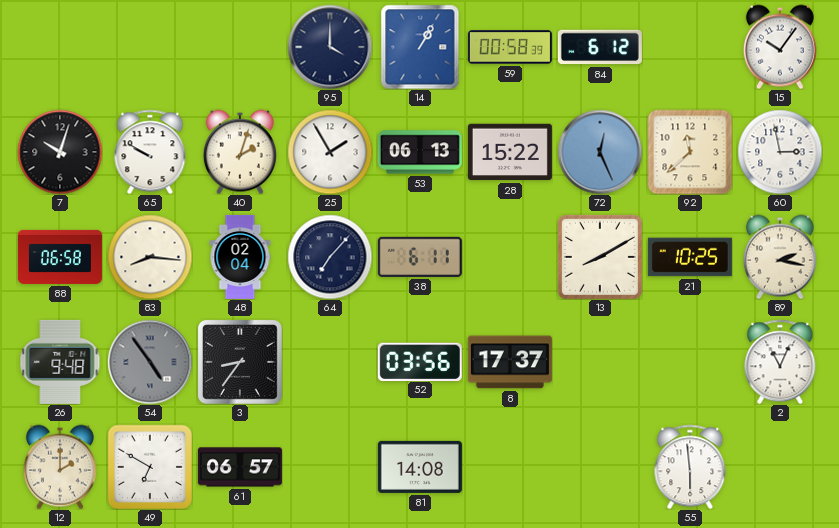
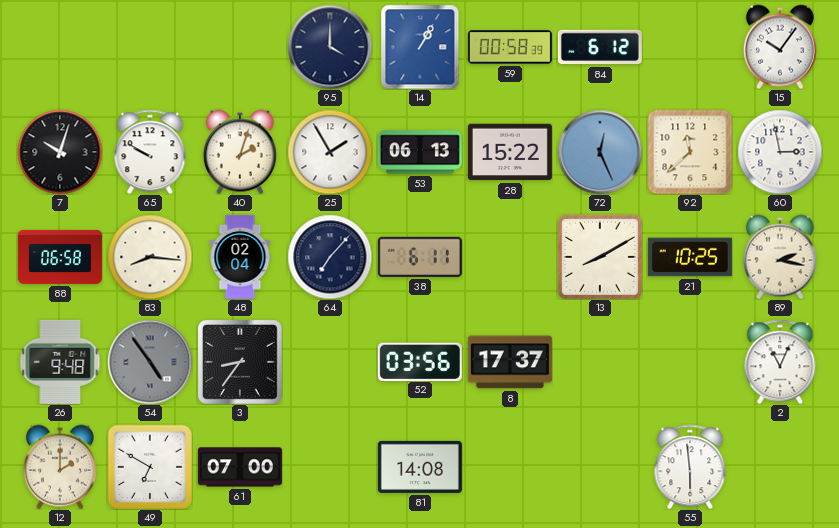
61: 06:57 -> 07:00
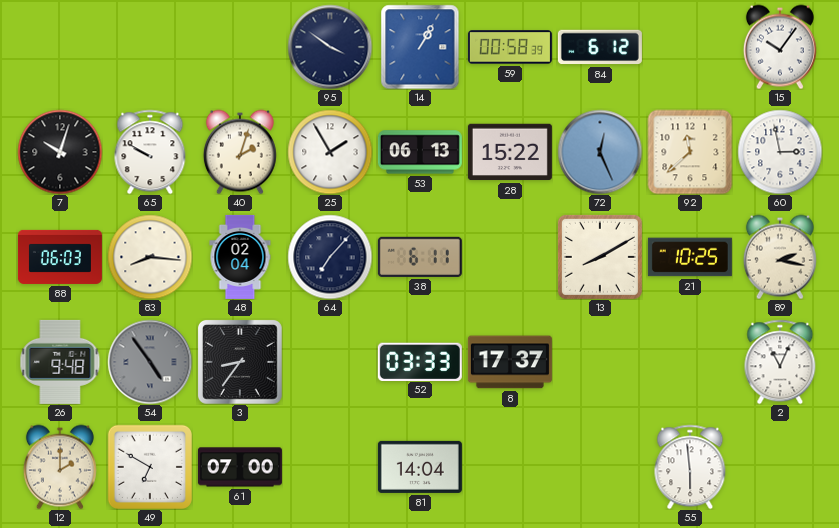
95: 4:00 -> 3:51
88: 06:58 -> 06:03
52: 03:56 -> 03:33
81: 14:08 -> 14:04
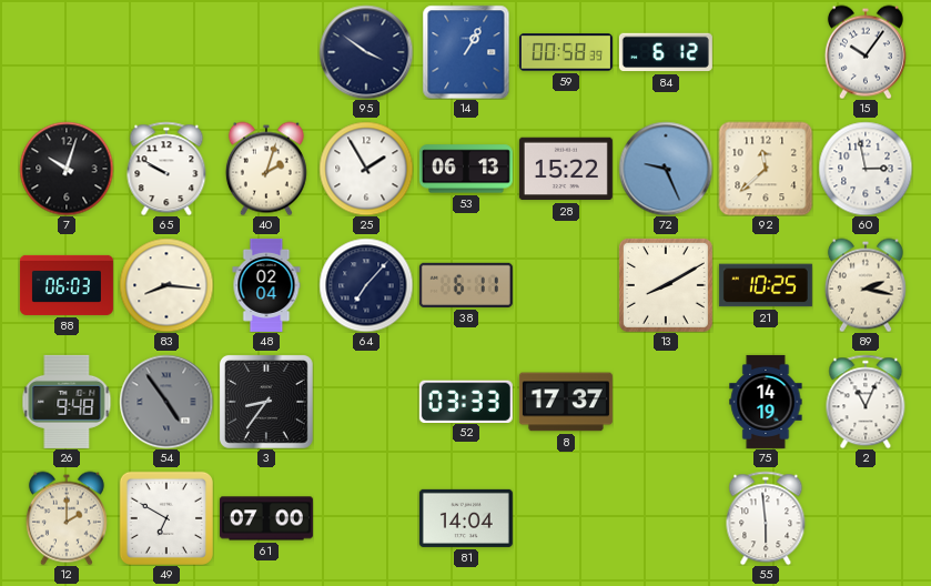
72: 12:26 -> 9:26
75: none -> 14:19
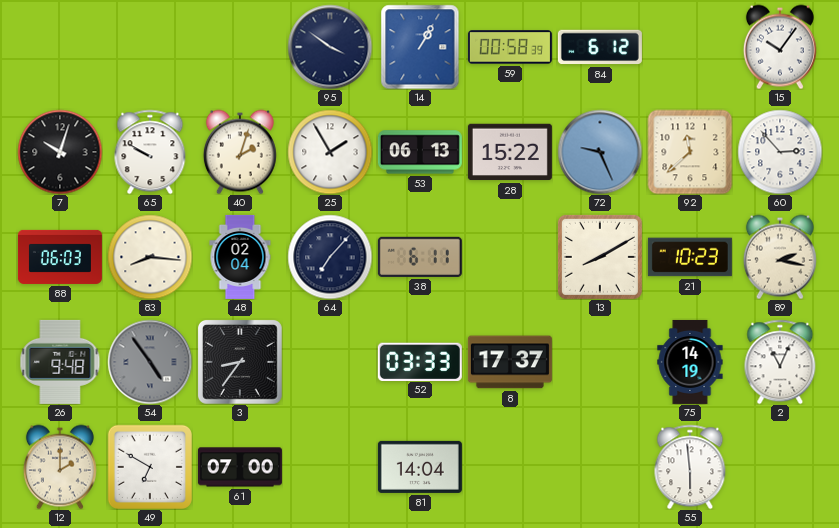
60: 2:58 -> 2:53
21: 10:25 -> 10:23
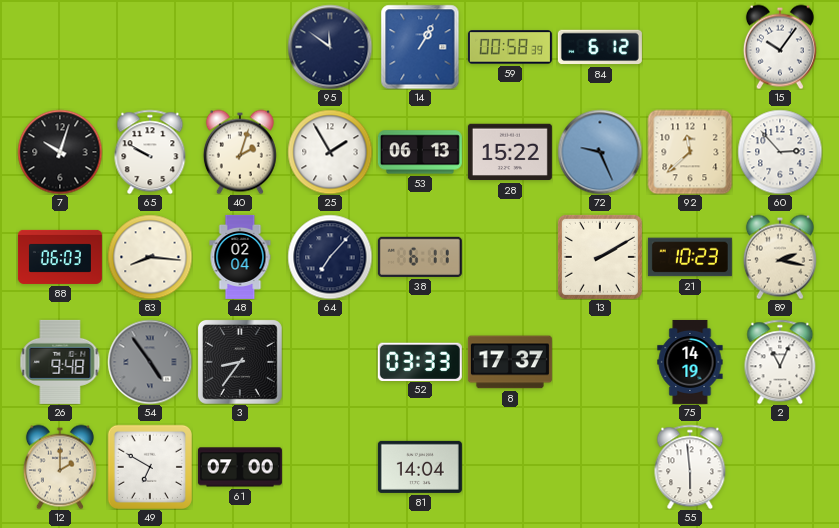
95: 3:51 -> 11:51
13: 8:10 -> 2:10
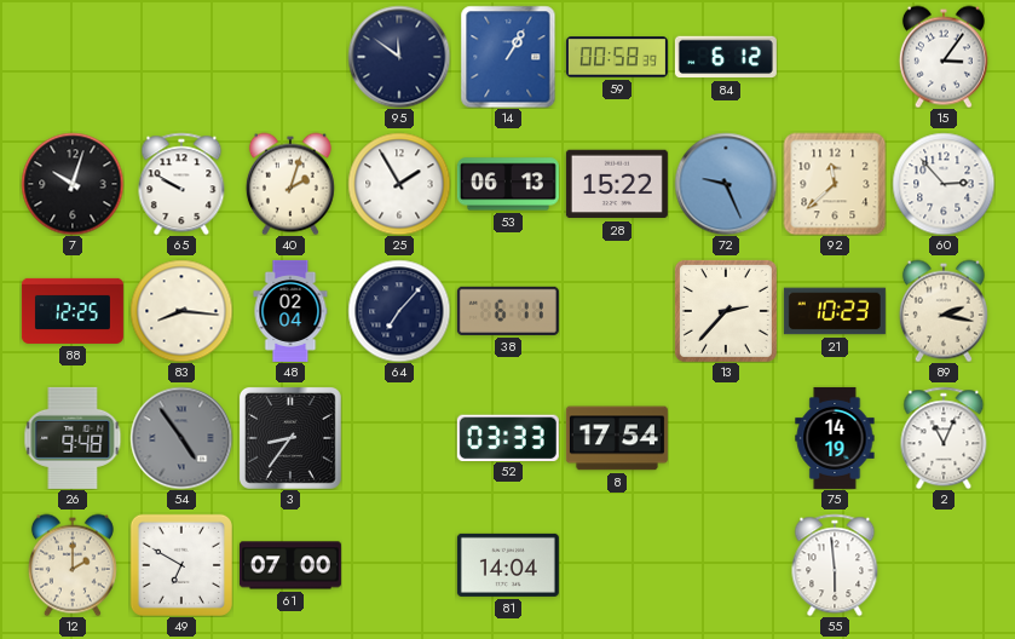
15: 10:06 -> 3:06
88: 06:03 -> 12:25
13: 2:10 -> 2:37
8: 17:37 -> 17:54
